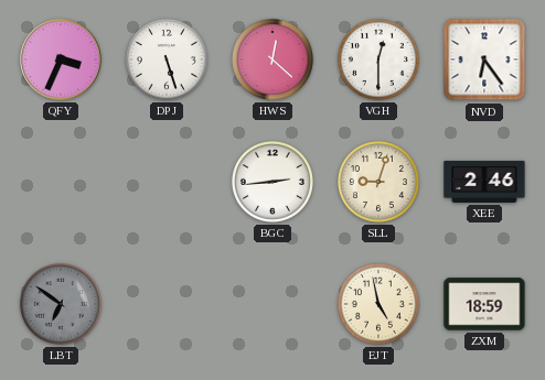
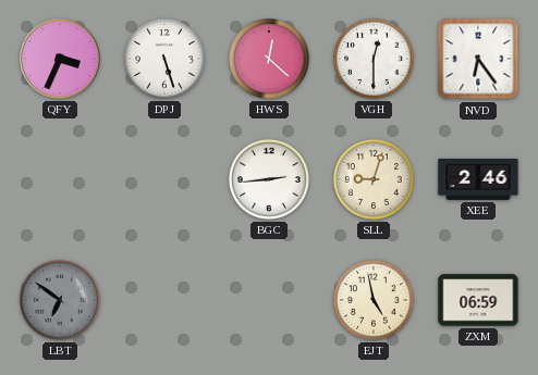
ZXM: 18:59 -> 06:59
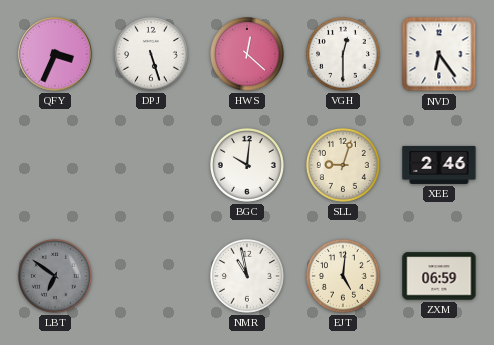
BGC: 2:44 -> 10:01
NMR: none -> 10:58
EJT: 4:58 -> 5:01
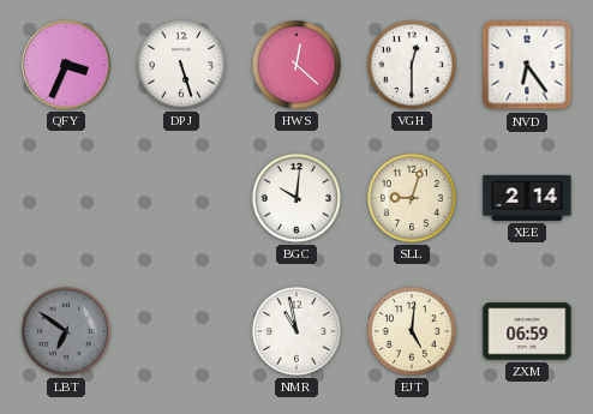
XEE: 2:46 -> 2:14
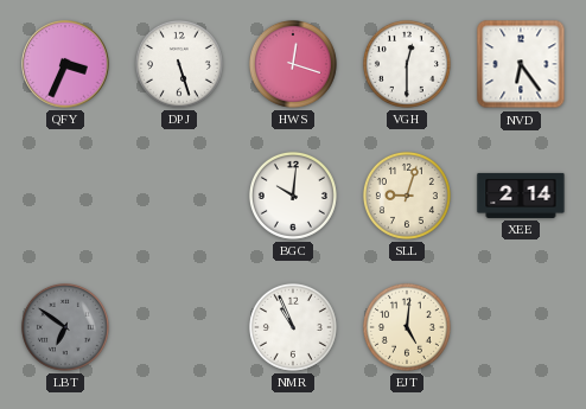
HWS: 12:22 -> 12:18
NMR: 10:58 -> 10:56
ZXM: 06:59 -> none
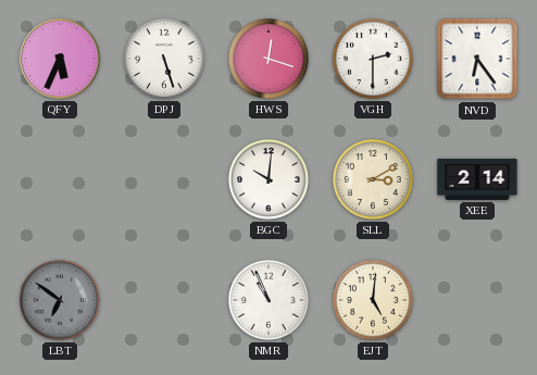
QFY: 3:34 -> 5:34
VGH: 12:30 -> 2:30
SLL: 9:03 -> 3:10
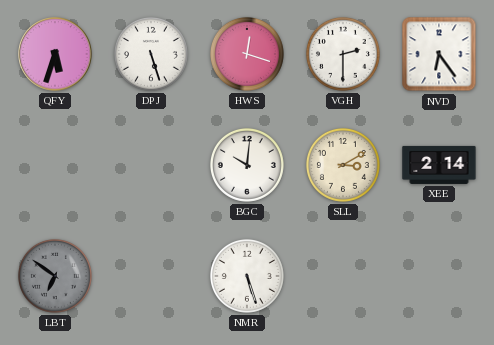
QFY: 5:34 -> 5:33
NMR: 10:56 -> 5:27
EJT: 5:01 -> none
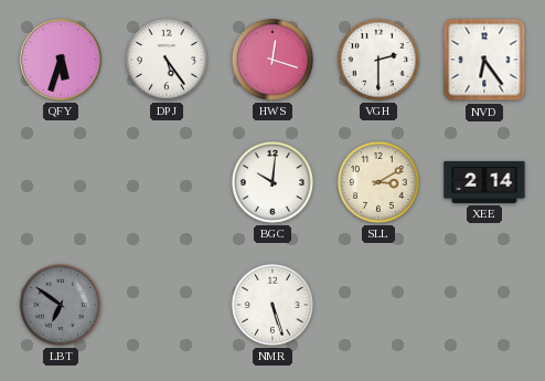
DPJ: 5:27 -> 5:24
